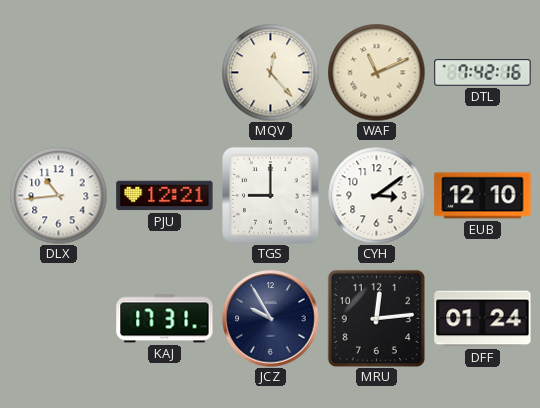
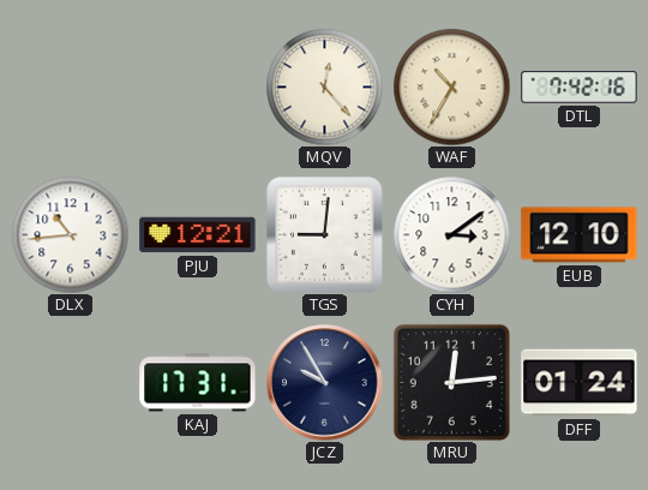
WAF: 11:11 -> 10:35
TGS: 9:00 -> 9:01
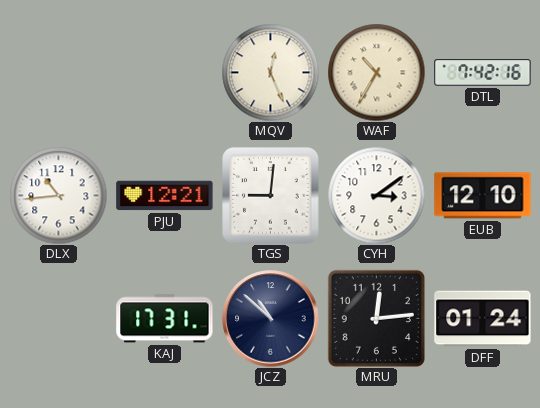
MQV: 12:23 -> 12:26
JCZ: 9:55 -> 10:52
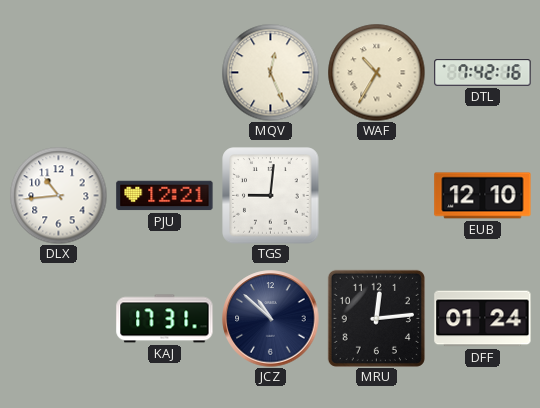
CYH: 3:09 -> none
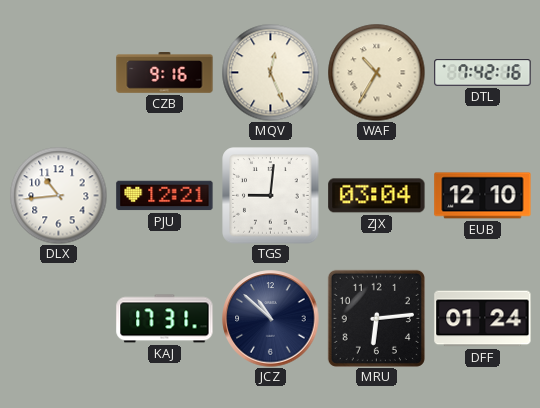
CZB: none -> 9:16
ZJX: none -> 03:04
MRU: 12:14 -> 6:14
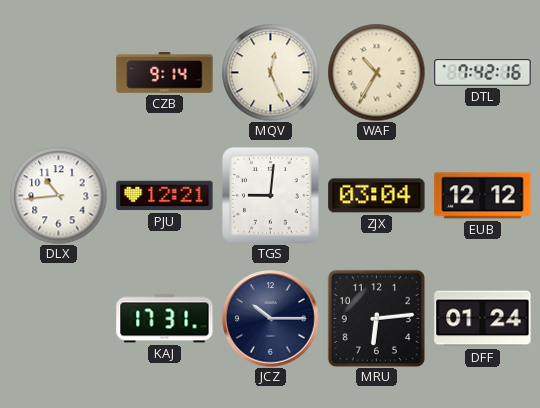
CZB: 9:16 -> 9:14
EUB: 12:10 -> 12:12
JCZ: 10:52 -> 10:15
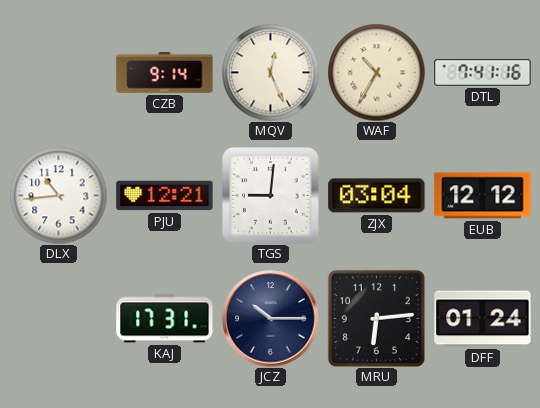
DTL: 7:42 -> 7:41
